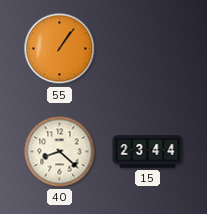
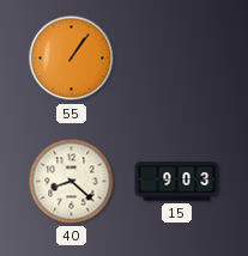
15: 23:44 -> 9:03
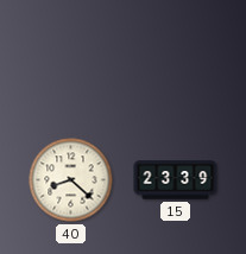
55: 1:06 -> none
15: 9:03 -> 23:39
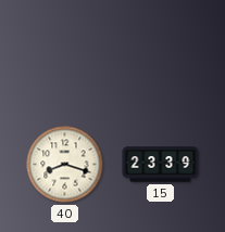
40: 8:22 -> 8:18
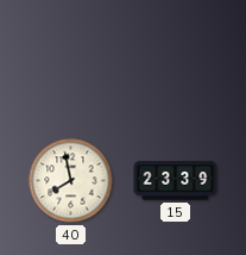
40: 8:18 -> 7:58
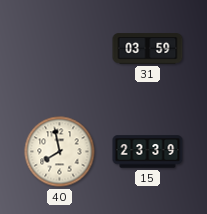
31: none -> 03:59
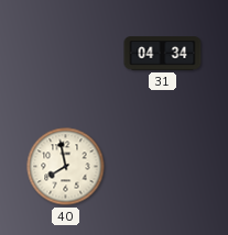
31: 03:59 -> 04:34
15: 23:39 -> none
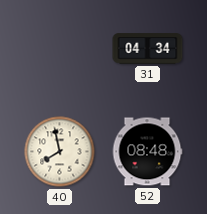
52: none -> 08:48
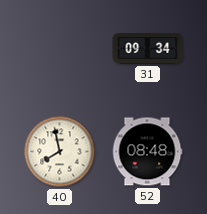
31: 04:34 -> 09:34
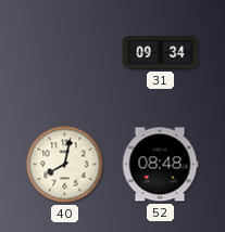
40: 7:58 -> 8:02
